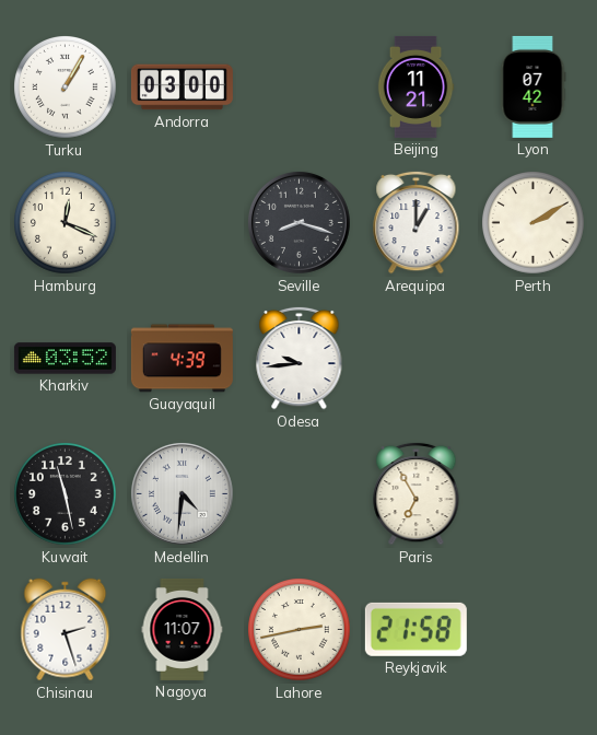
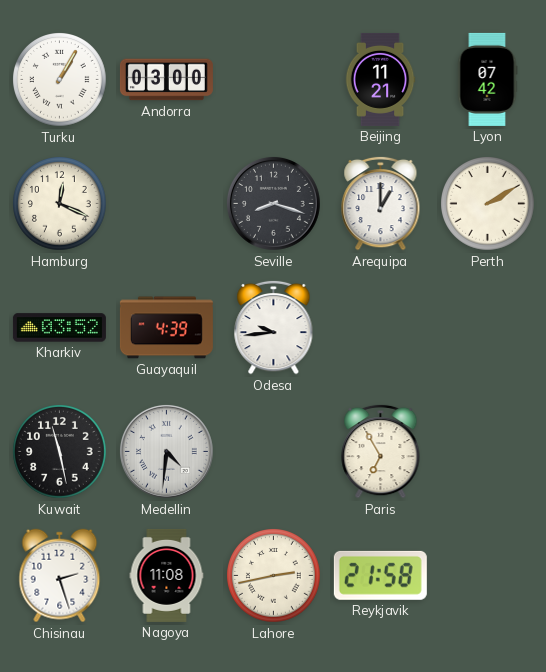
Nagoya: 11:07 -> 11:08
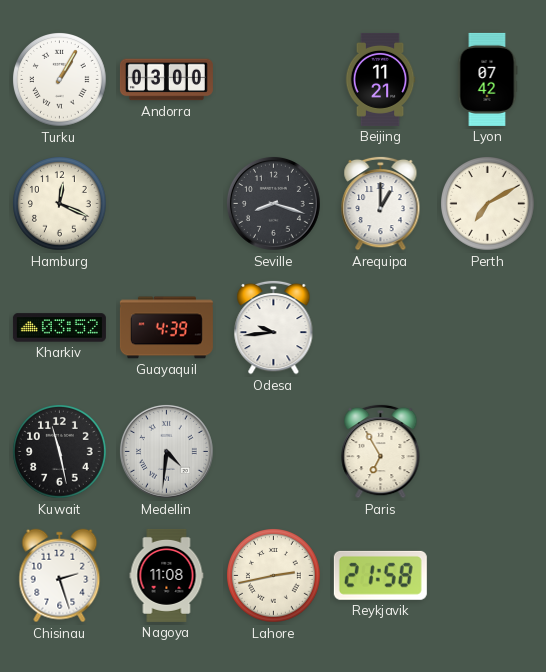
Perth: 2:10 -> 7:10
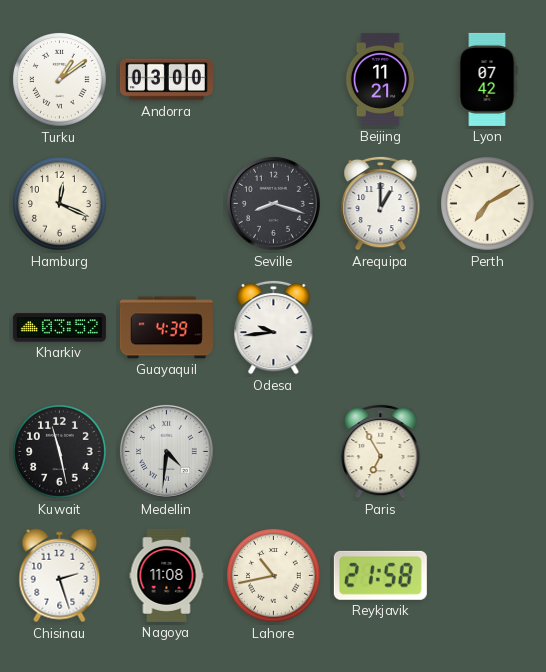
Turku: 1:05 -> 1:09
Lahore: 2:43 -> 10:43
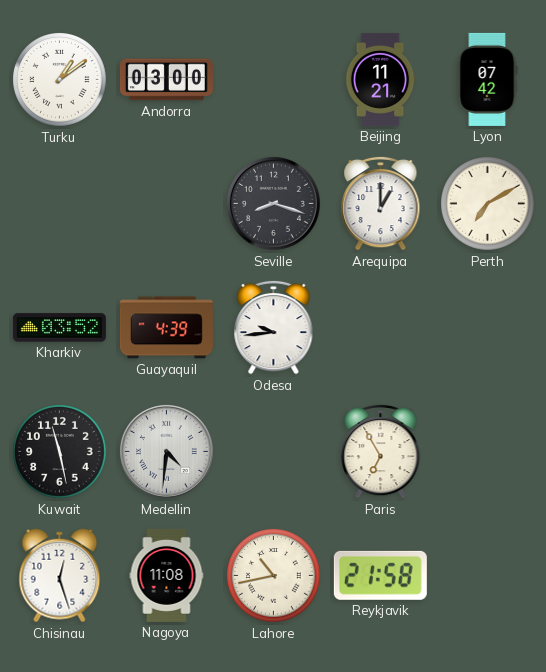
Hamburg: 12:19 -> none
Chisinau: 2:27 -> 12:27
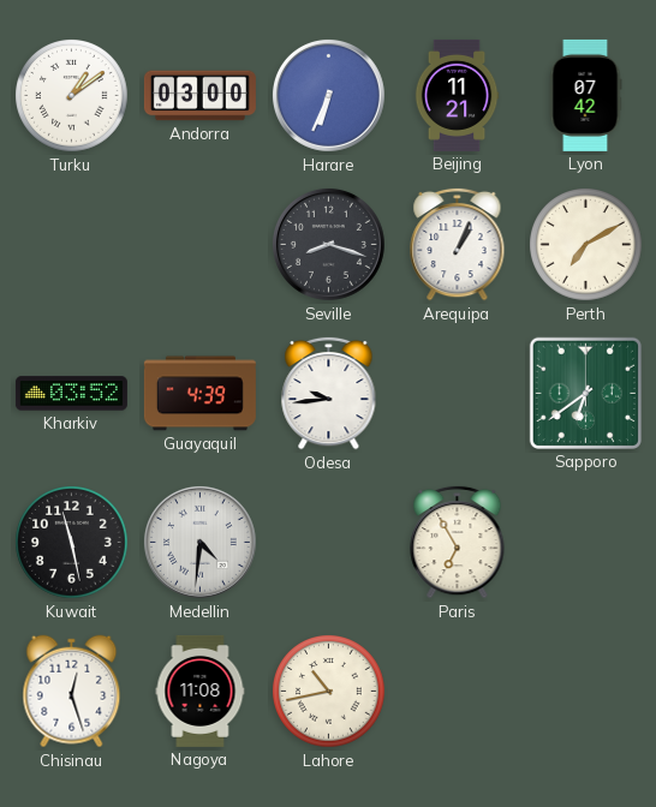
Harare: none -> 6:34
Arequipa: 1:00 -> 1:04
Sapporo: none -> 6:39
Reykjavik: 21:58 -> none
